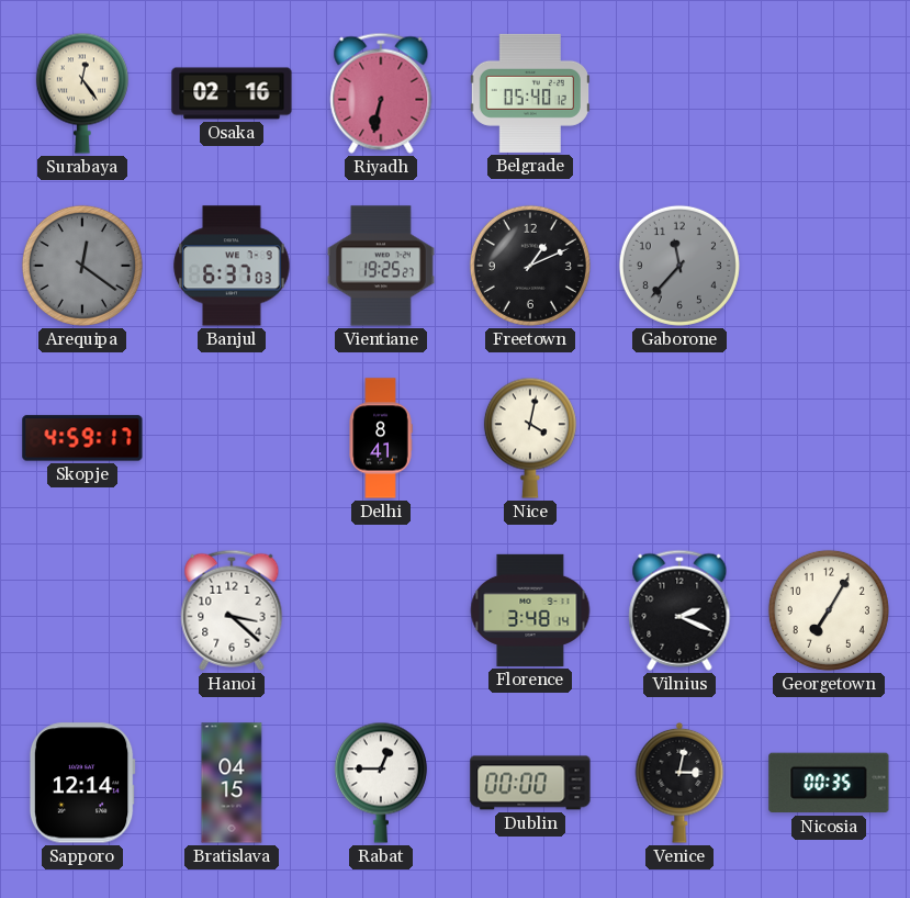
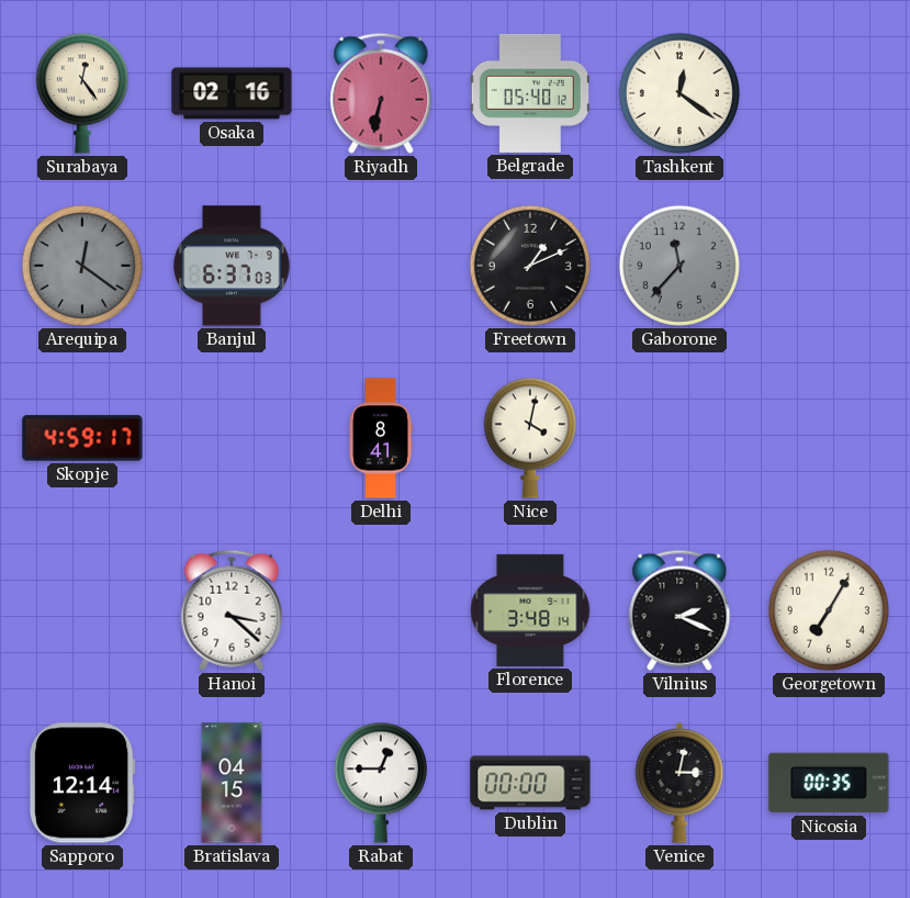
Tashkent: none -> 12:21
Vientiane: 19:25 -> none
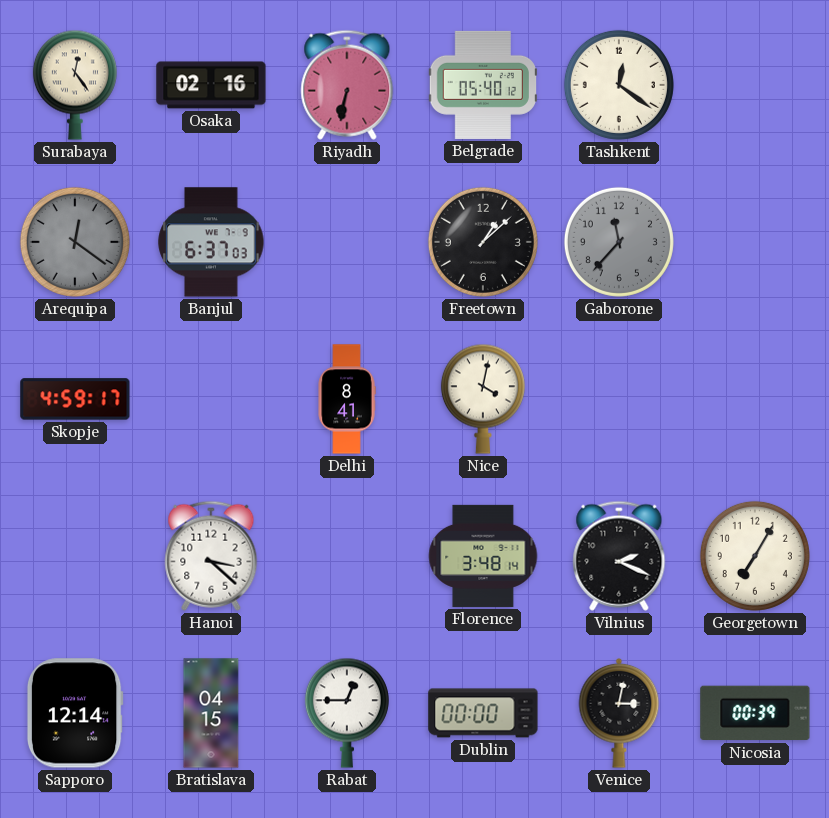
Freetown: 1:11 -> 1:08
Nicosia: 00:35 -> 00:39
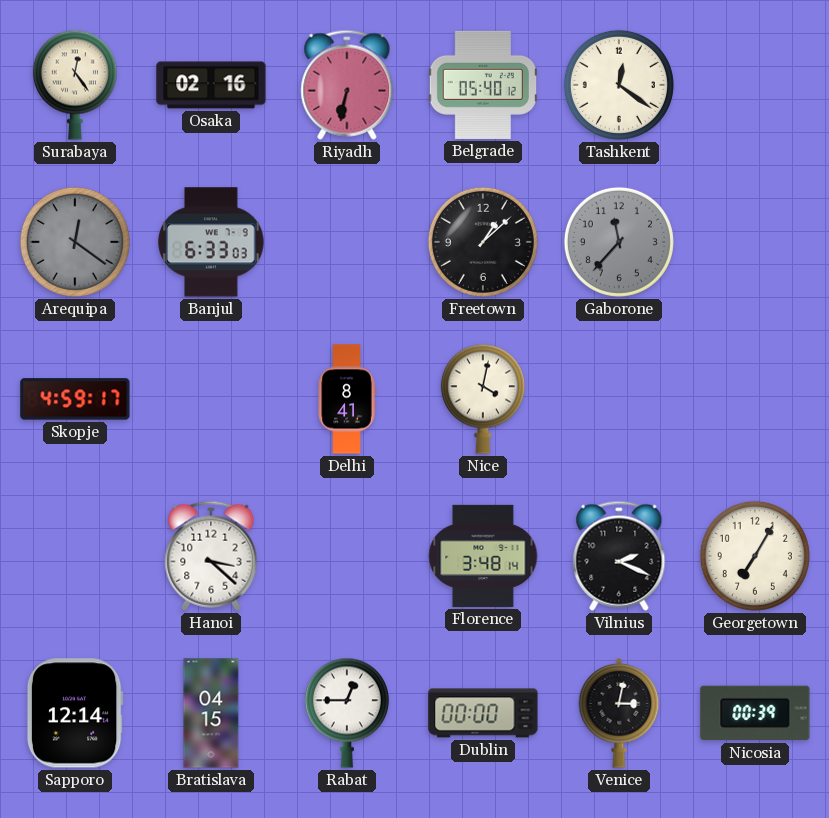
Banjul: 6:37 -> 6:33
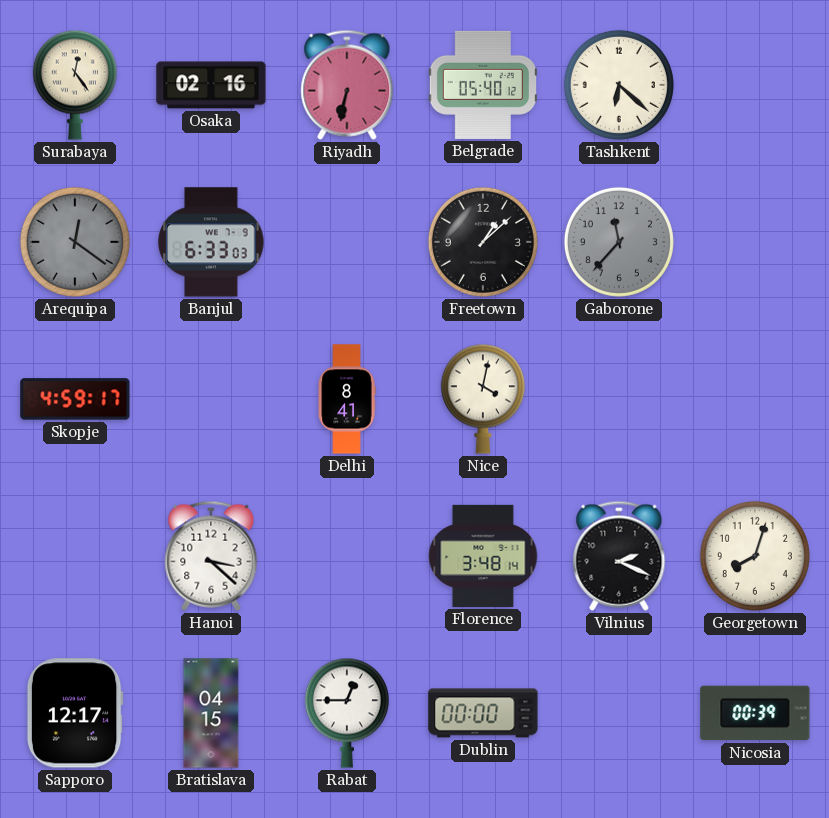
Tashkent: 12:21 -> 6:22
Georgetown: 7:05 -> 8:03
Sapporo: 12:14 -> 12:17
Venice: 3:02 -> none
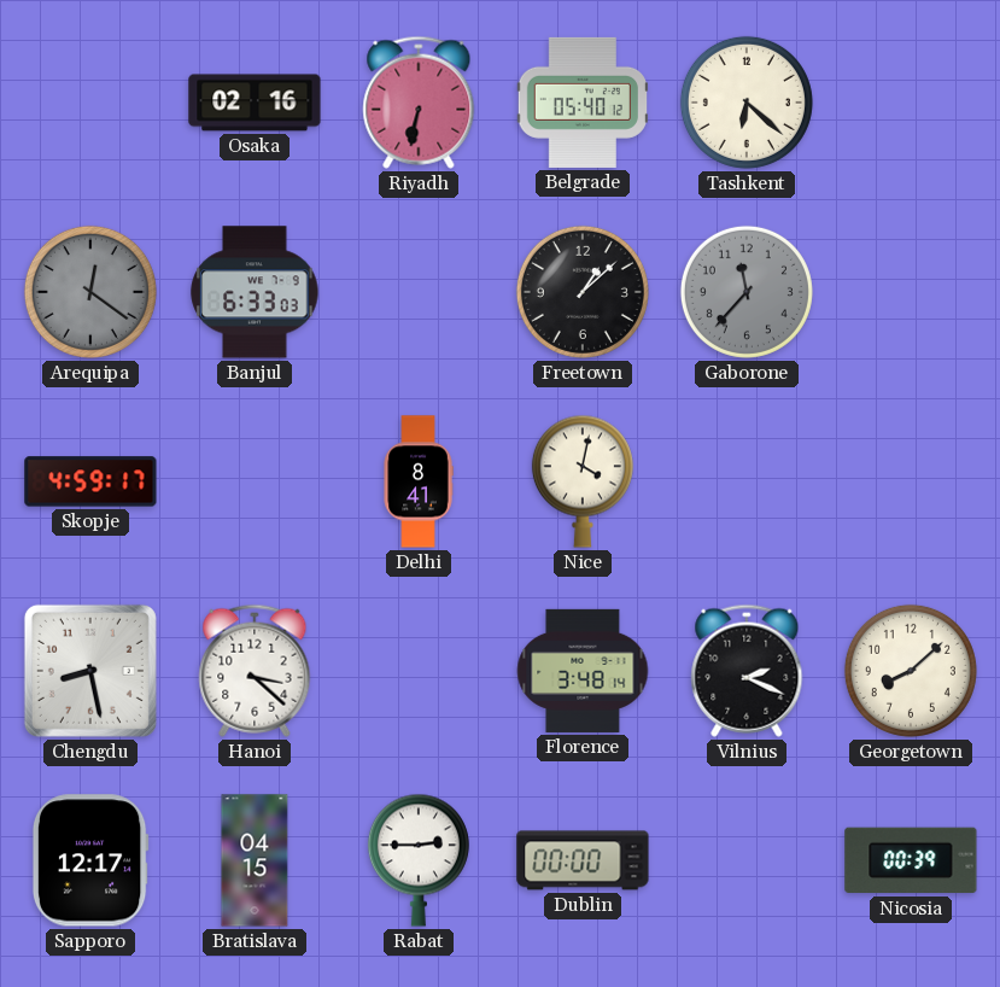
Surabaya: 12:24 -> none
Chengdu: none -> 8:28
Georgetown: 8:03 -> 8:08
Rabat: 12:45 -> 2:45
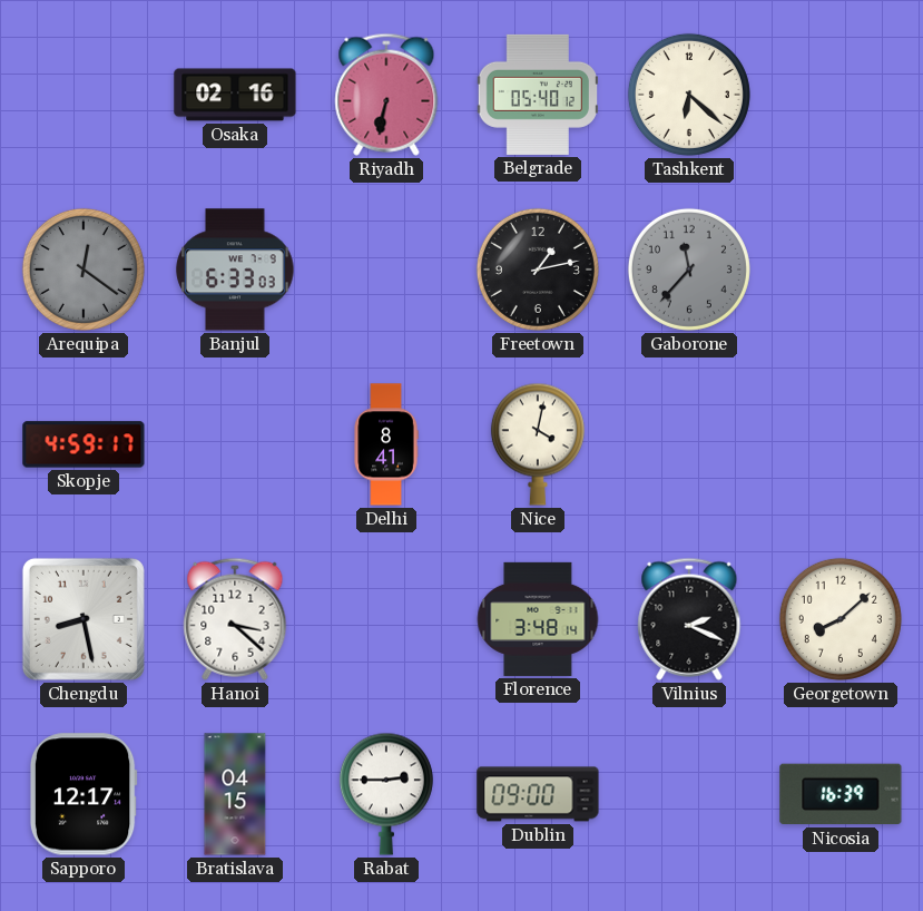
Freetown: 1:08 -> 1:13
Dublin: 00:00 -> 09:00
Nicosia: 00:39 -> 16:39
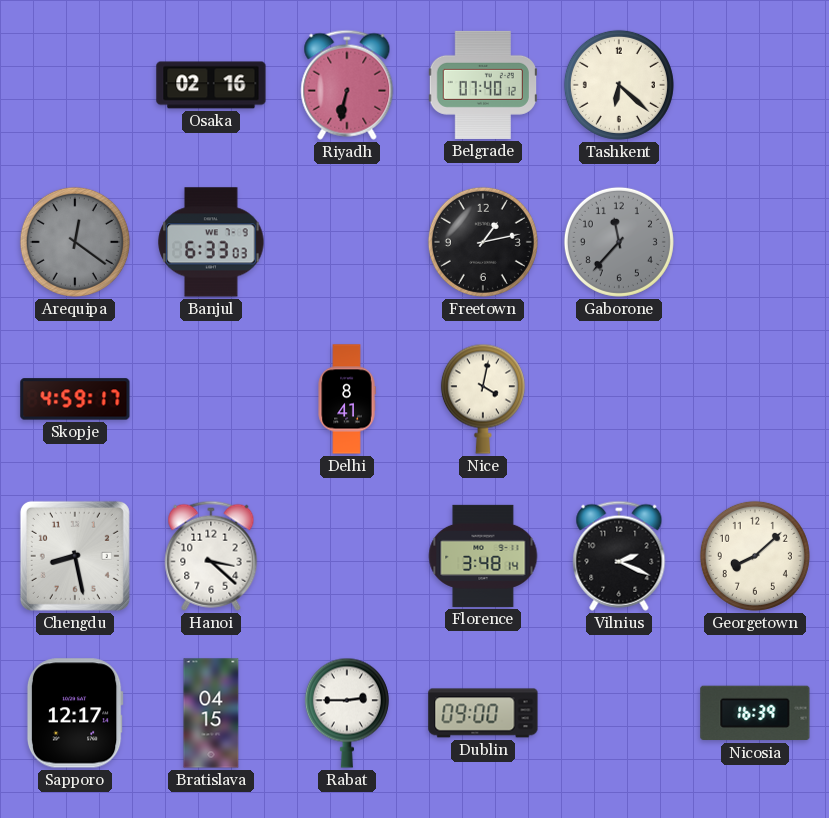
Belgrade: 05:40 -> 07:40
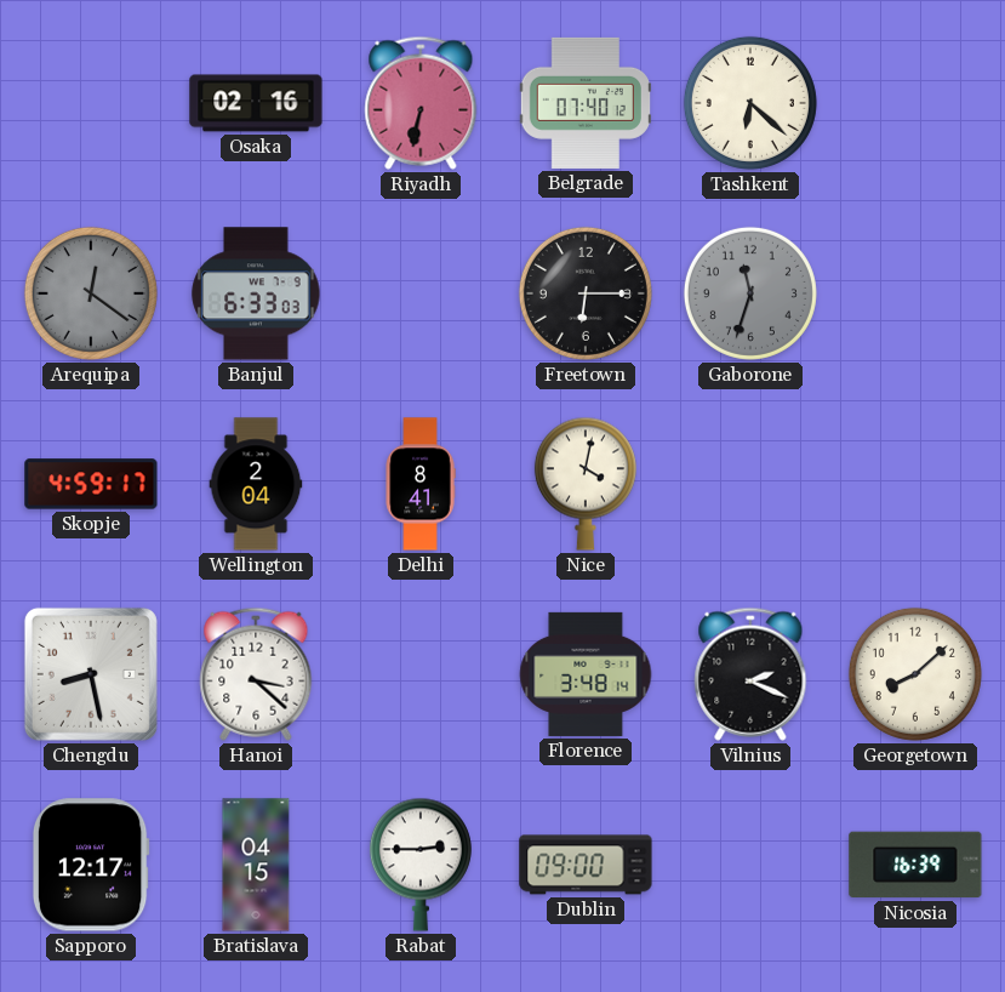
Freetown: 1:13 -> 6:15
Gaborone: 11:37 -> 11:33
Wellington: none -> 2:04
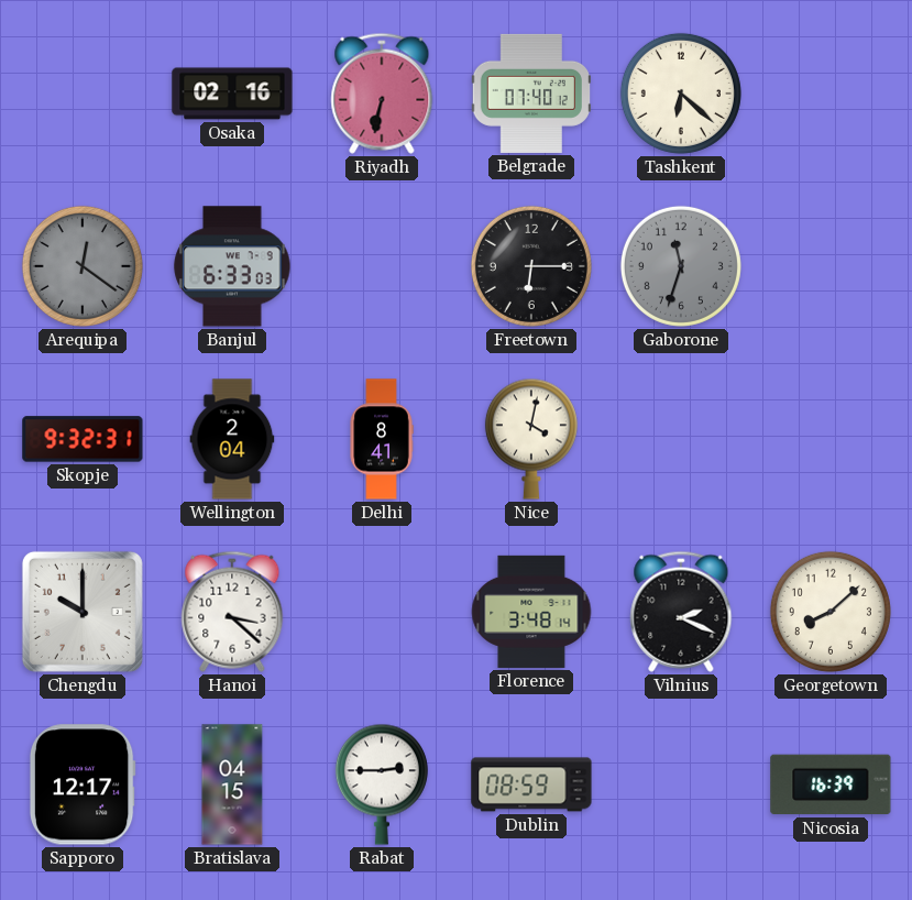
Skopje: 4:59 -> 9:32
Chengdu: 8:28 -> 10:00
Dublin: 09:00 -> 08:59
